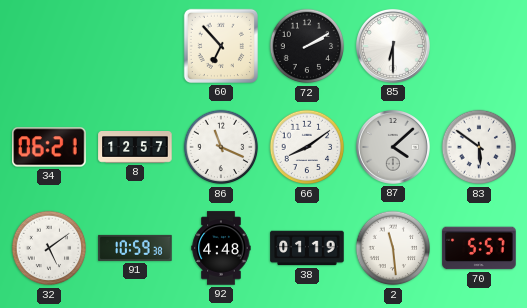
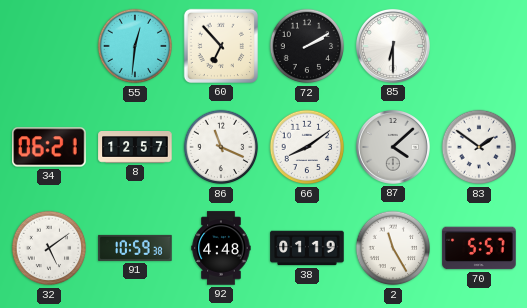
55: none -> 12:31
83: 5:51 -> 1:51
2: 11:29 -> 11:25
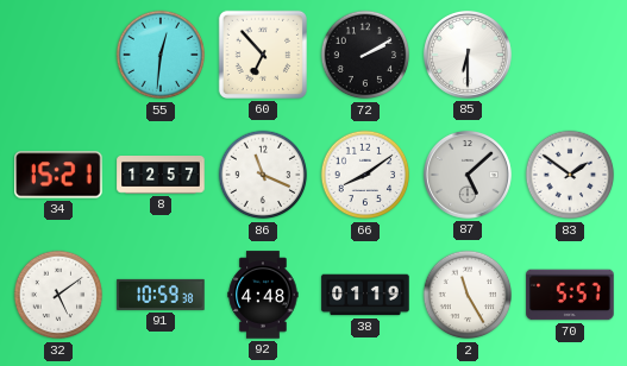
34: 06:21 -> 15:21
87: 4:08 -> 5:08
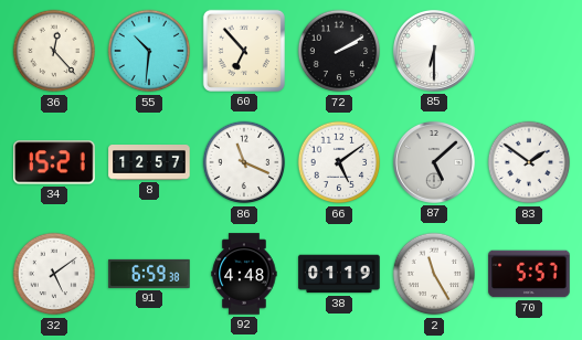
36: none -> 12:23
55: 12:31 -> 10:31
66: 8:09 -> 5:09
91: 10:59 -> 6:59
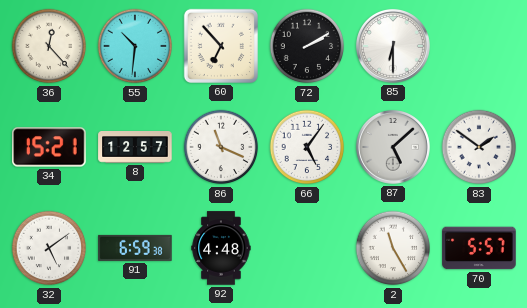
66: 5:09 -> 5:06
38: 01:19 -> none
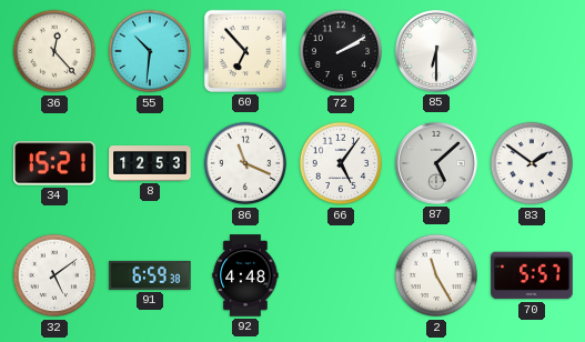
8: 12:57 -> 12:53
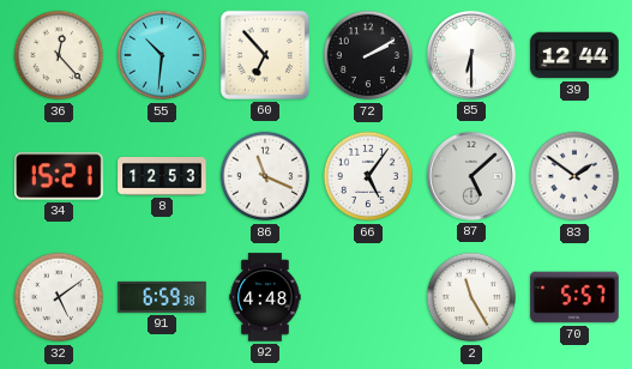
39: none -> 12:44
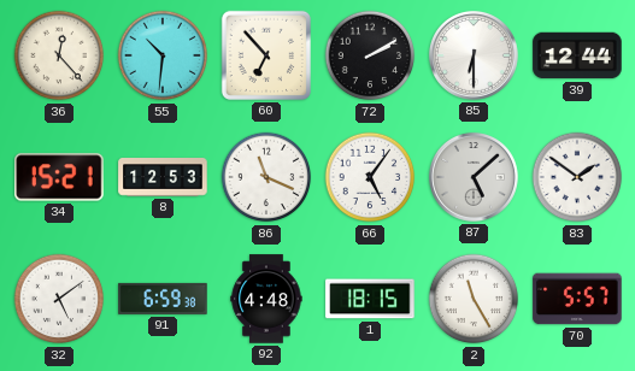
1: none -> 18:15
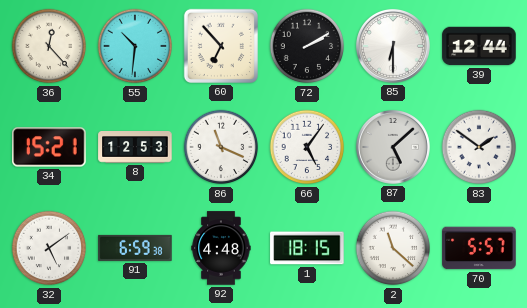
2: 11:25 -> 11:22
